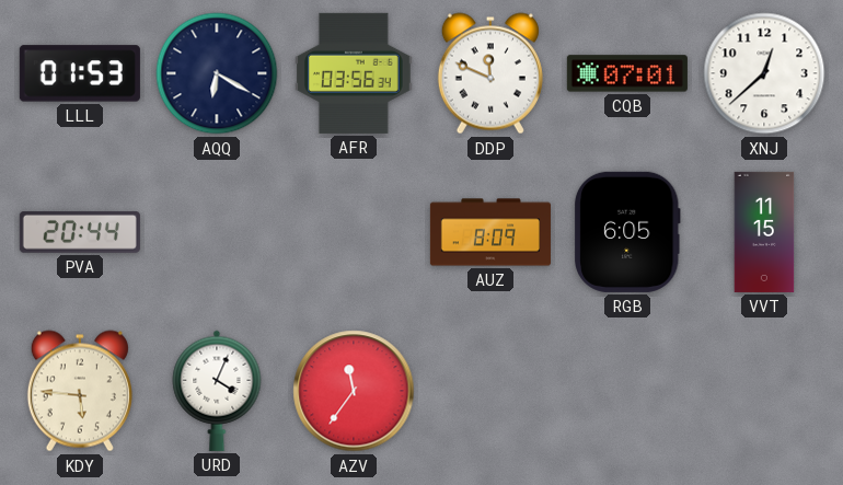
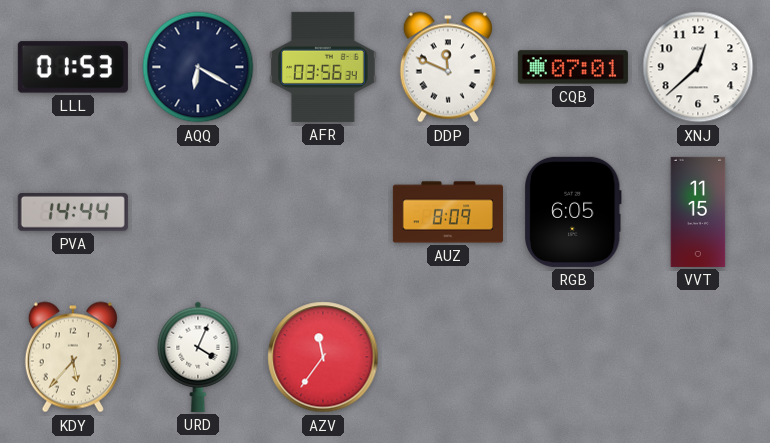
PVA: 20:44 -> 14:44
KDY: 5:46 -> 5:37
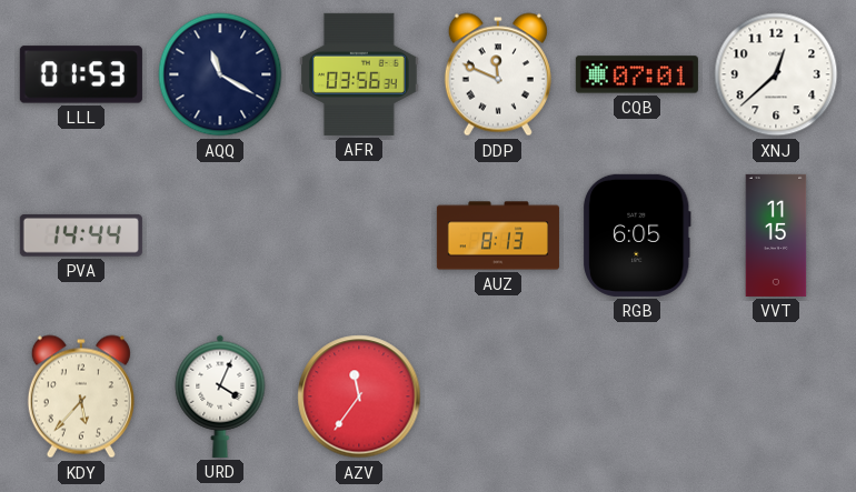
AQQ: 6:20 -> 11:20
AUZ: 8:09 -> 8:13
